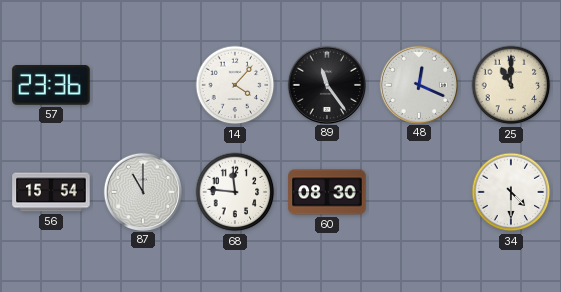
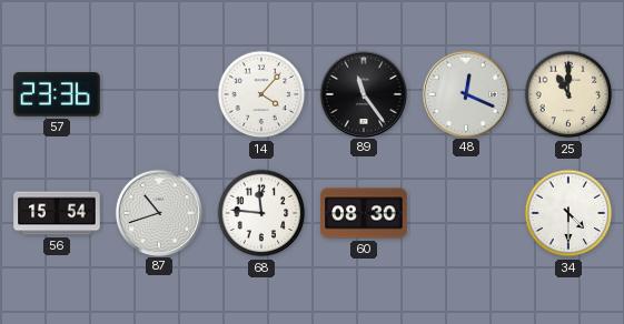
87: 11:00 -> 10:42
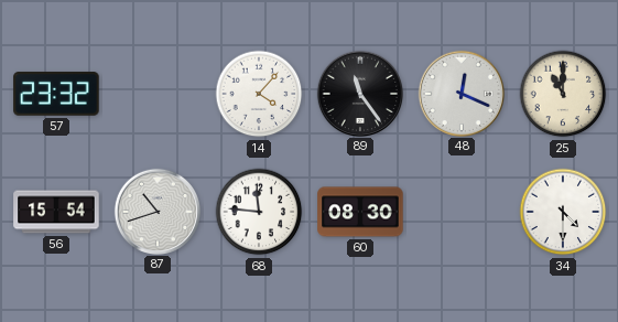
57: 23:36 -> 23:32
